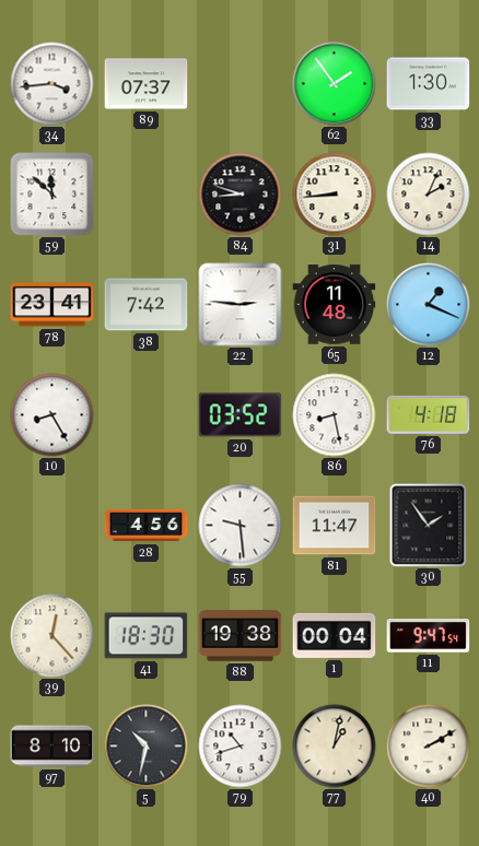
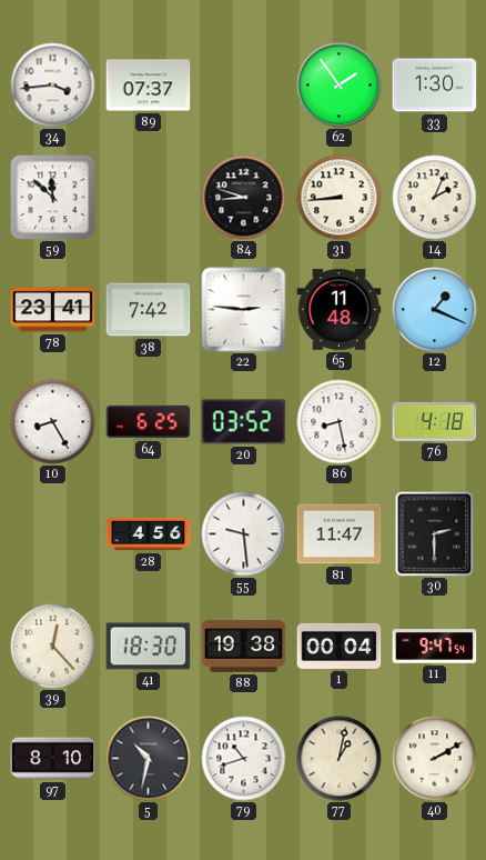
64: none -> 6:25
30: 1:54 -> 2:30
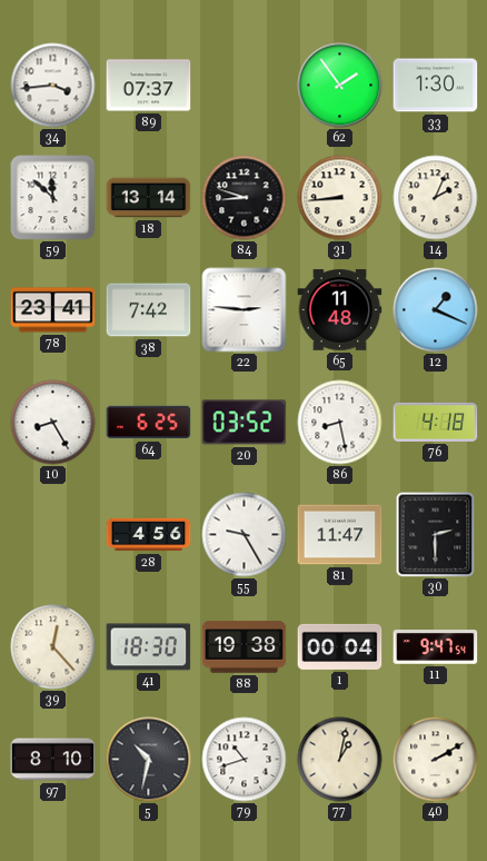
18: none -> 13:14
55: 9:29 -> 9:25
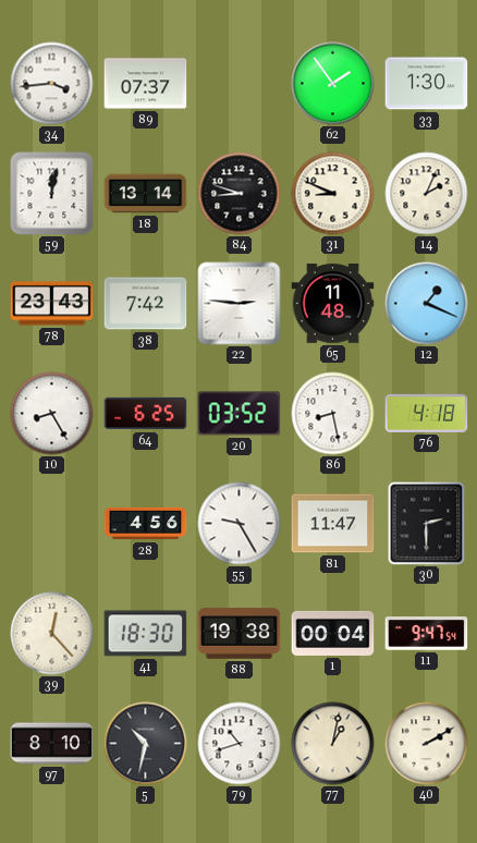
59: 11:52 -> 12:02
31: 8:44 -> 8:49
78: 23:41 -> 23:43
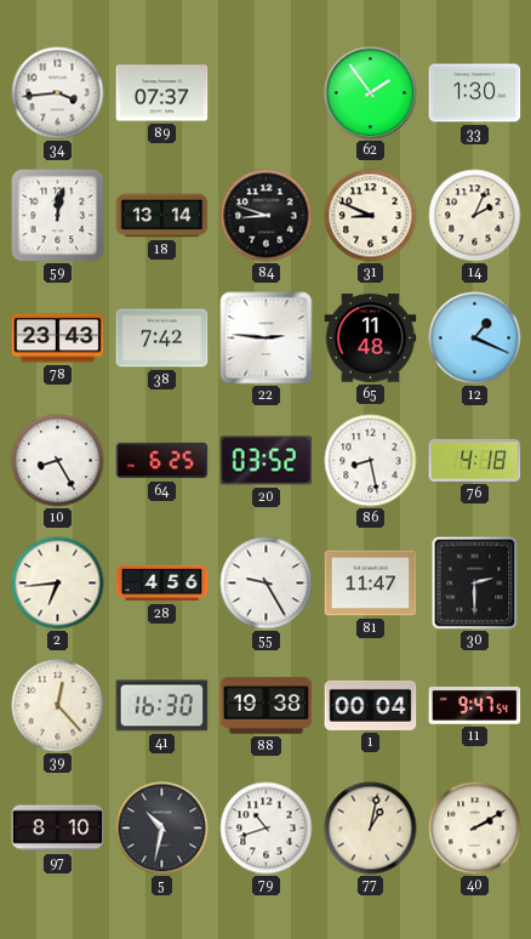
2: none -> 6:44
41: 18:30 -> 16:30
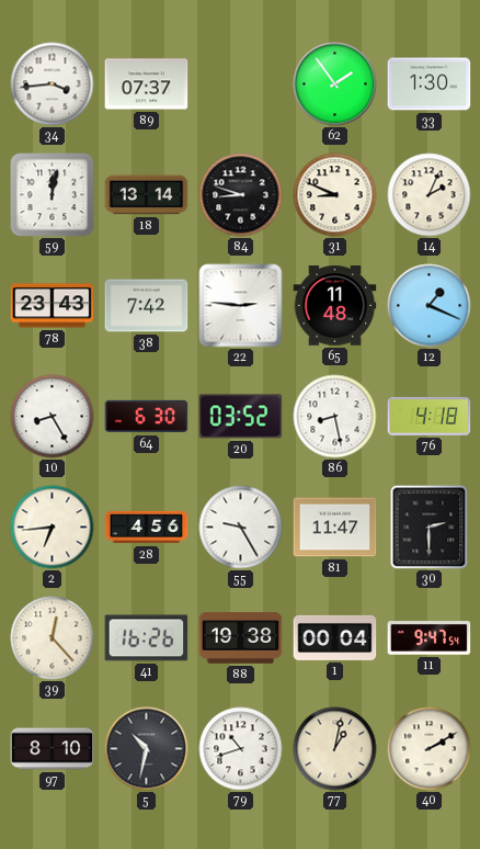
64: 6:25 -> 6:30
41: 16:30 -> 16:26
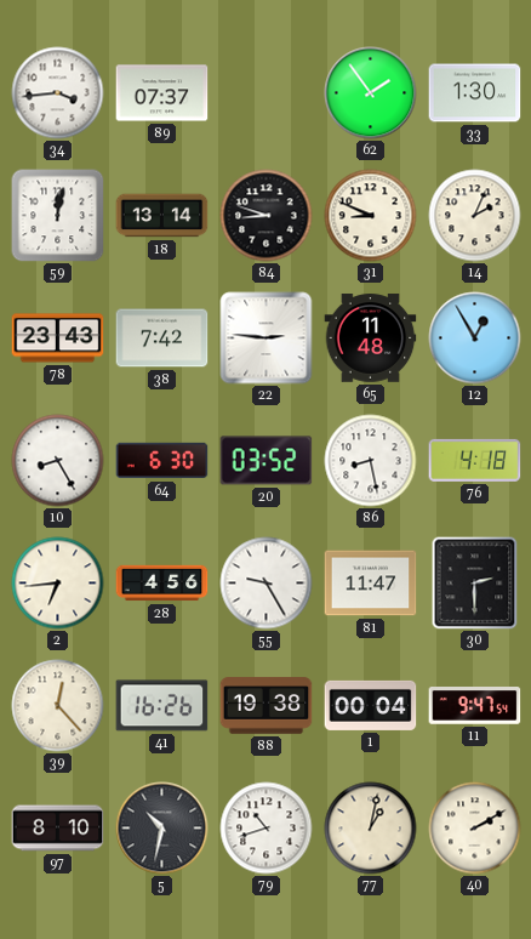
12: 1:19 -> 12:55
